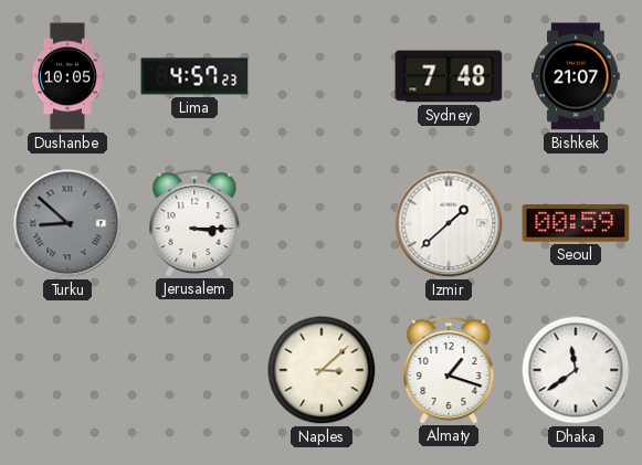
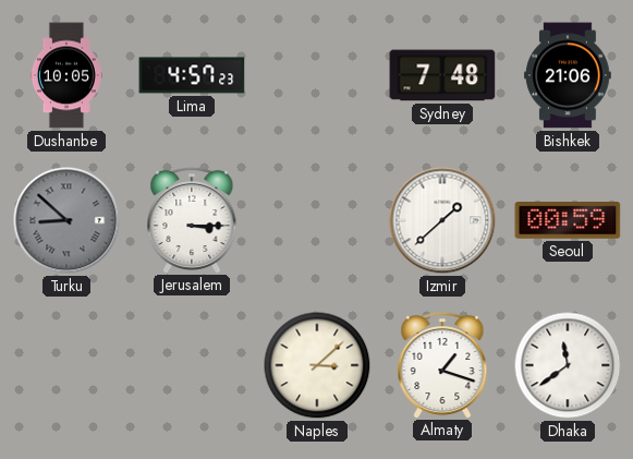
Bishkek: 21:07 -> 21:06
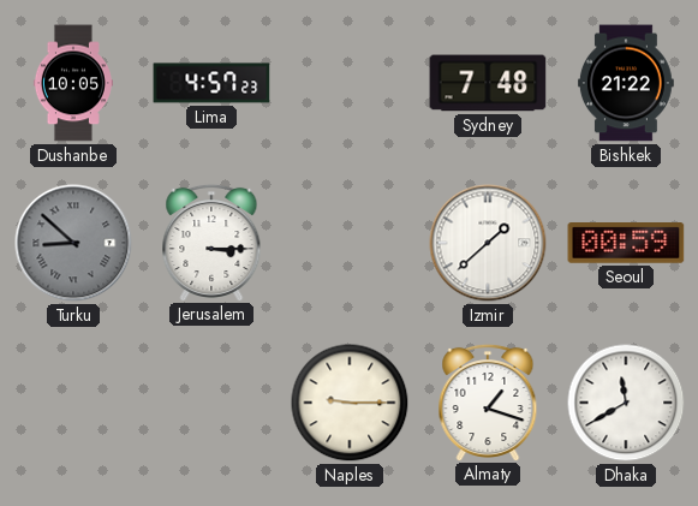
Bishkek: 21:06 -> 21:22
Naples: 3:08 -> 9:15
Dhaka: 11:39 -> 11:40
